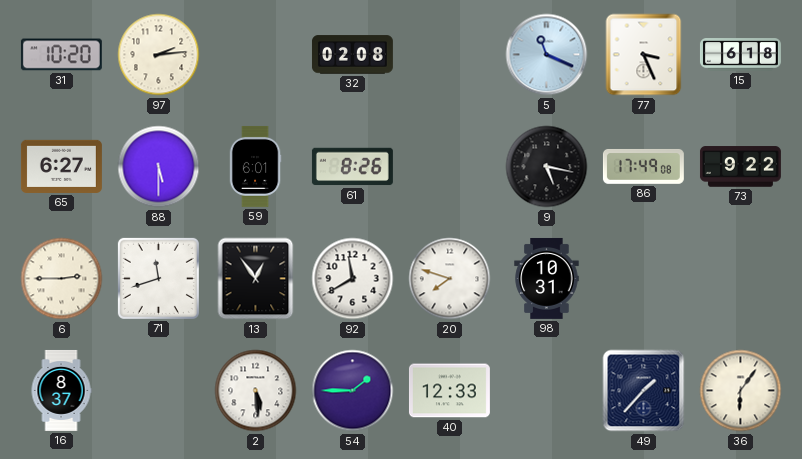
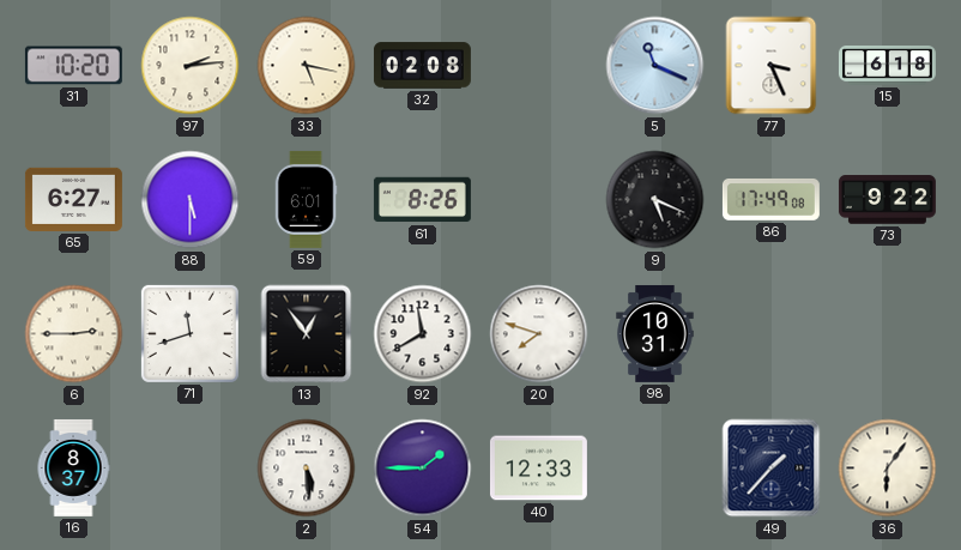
33: none -> 5:17
9: 5:17 -> 5:19
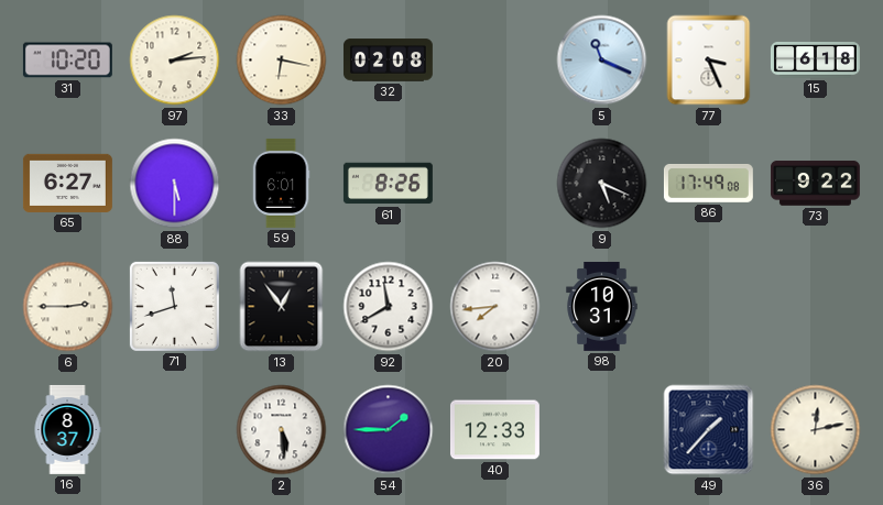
33: 5:17 -> 6:17
20: 7:48 -> 7:44
36: 6:06 -> 12:13
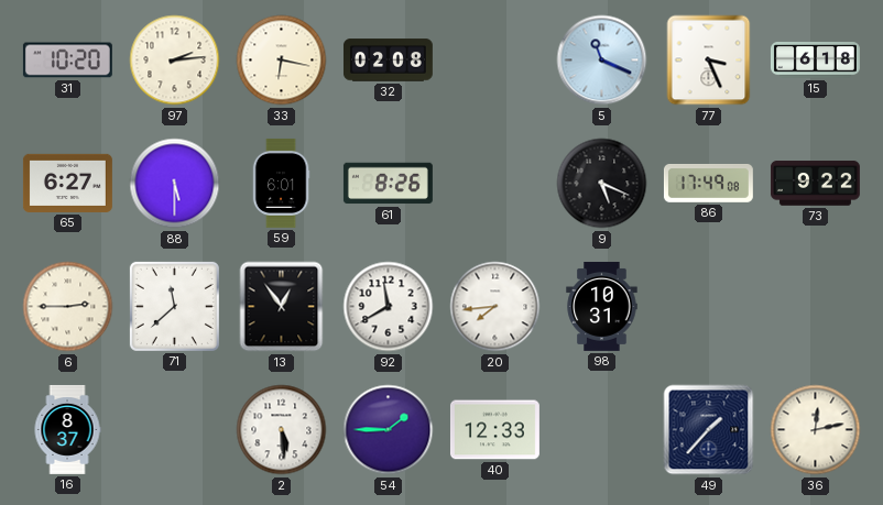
71: 11:42 -> 11:38
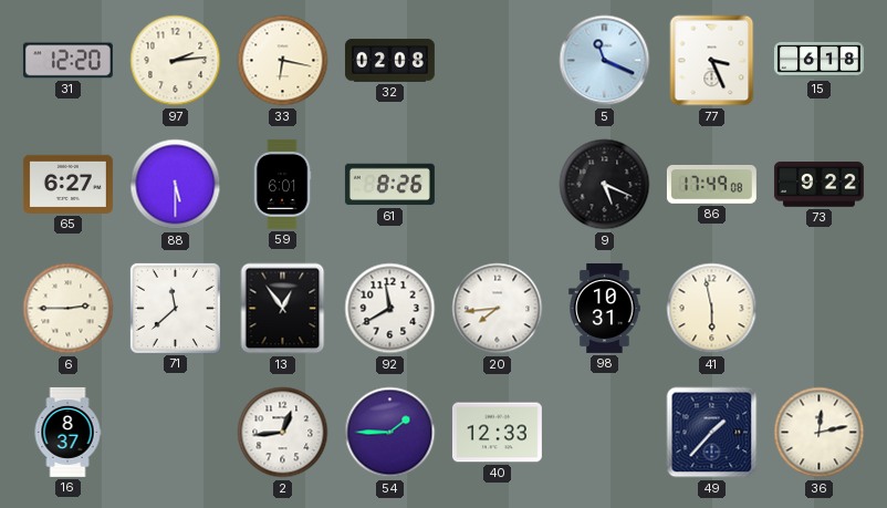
31: 10:20 -> 12:20
41: none -> 5:58
2: 5:29 -> 12:44
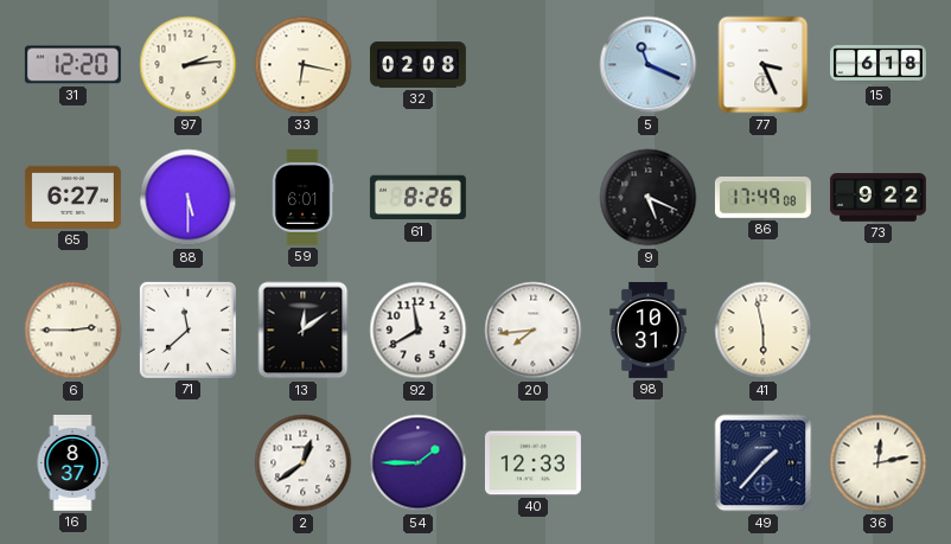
13: 12:54 -> 12:09
2: 12:44 -> 12:39
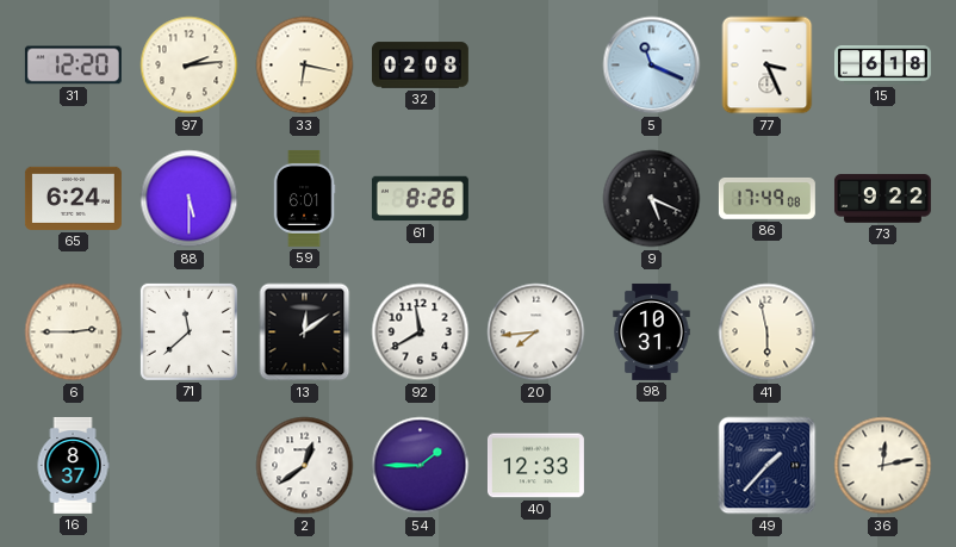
65: 6:27 -> 6:24
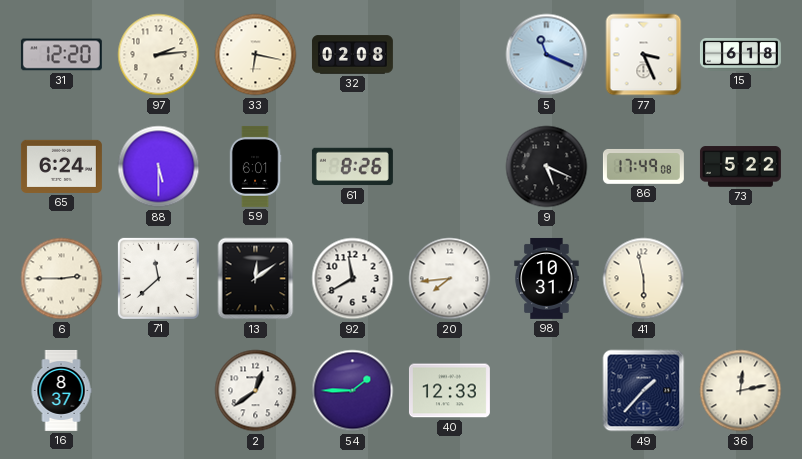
73: 9:22 -> 5:22
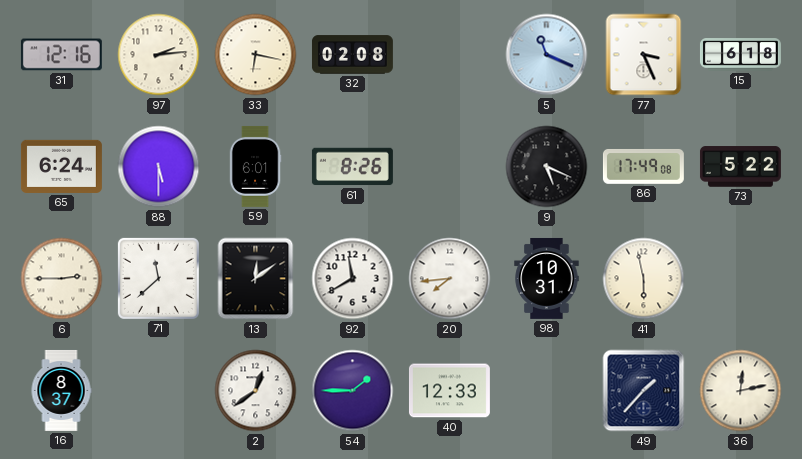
31: 12:20 -> 12:16
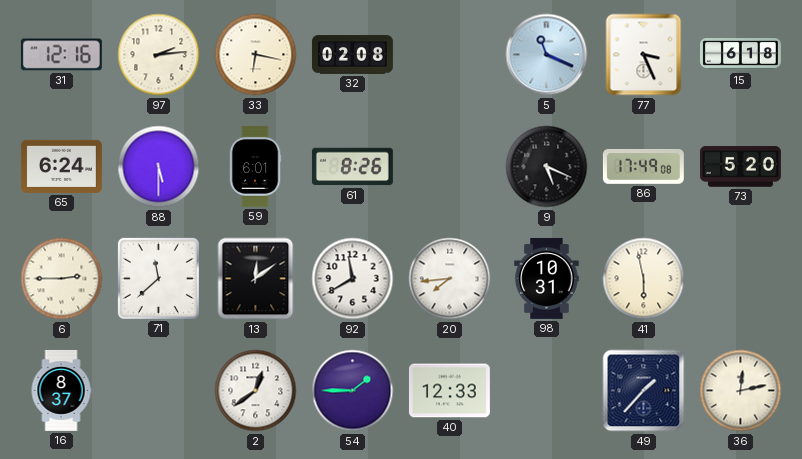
73: 5:22 -> 5:20
